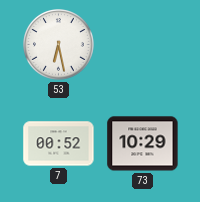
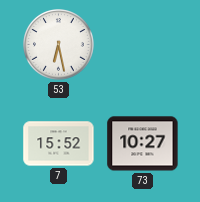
7: 00:52 -> 15:52
73: 10:29 -> 10:27
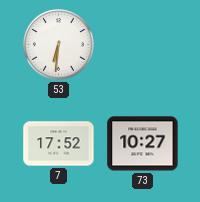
53: 6:28 -> 6:31
7: 15:52 -> 17:52
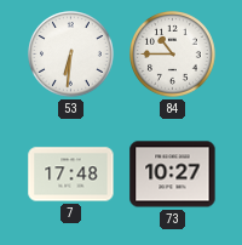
84: none -> 10:45
7: 17:52 -> 17:48
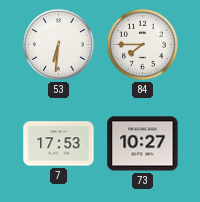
84: 10:45 -> 7:45
7: 17:48 -> 17:53
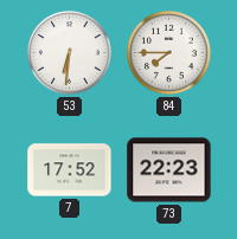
7: 17:53 -> 17:52
73: 10:27 -> 22:23
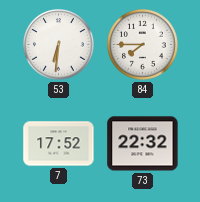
73: 22:23 -> 22:32
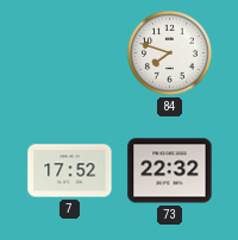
53: 6:31 -> none
84: 7:45 -> 7:48
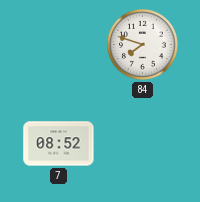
7: 17:52 -> 08:52
73: 22:32 -> none
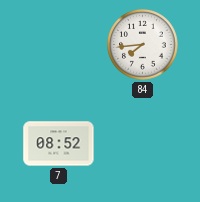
84: 7:48 -> 7:44
